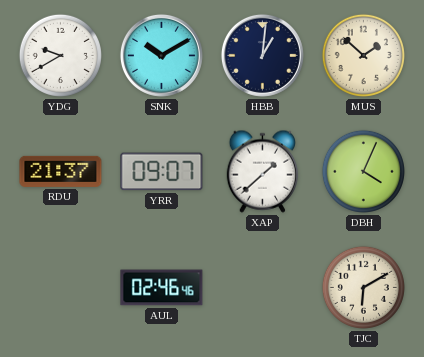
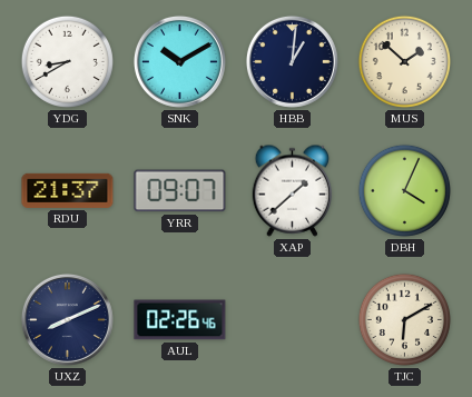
YDG: 9:40 -> 8:40
UXZ: none -> 8:11
AUL: 02:46 -> 02:26
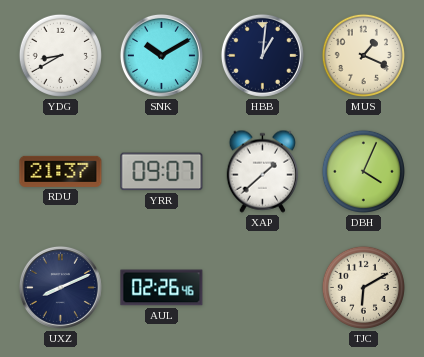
MUS: 1:52 -> 1:19
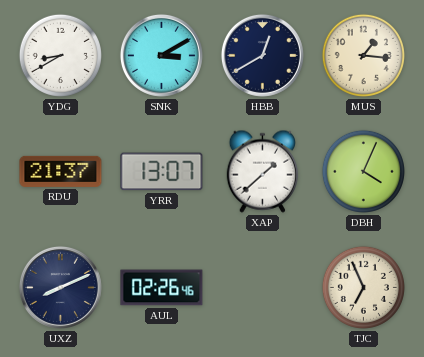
SNK: 10:10 -> 3:10
HBB: 1:01 -> 12:40
MUS: 1:19 -> 1:16
YRR: 09:07 -> 13:07
TJC: 6:10 -> 6:56
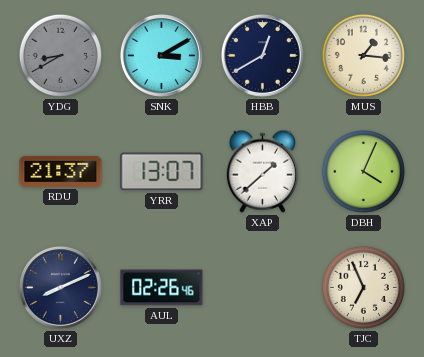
YDG dial: white -> grey
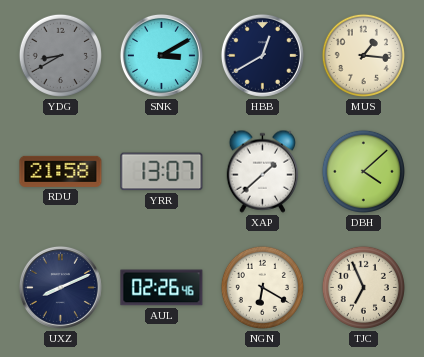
RDU: 21:37 -> 21:58
DBH: 4:04 -> 4:08
NGN: none -> 6:20
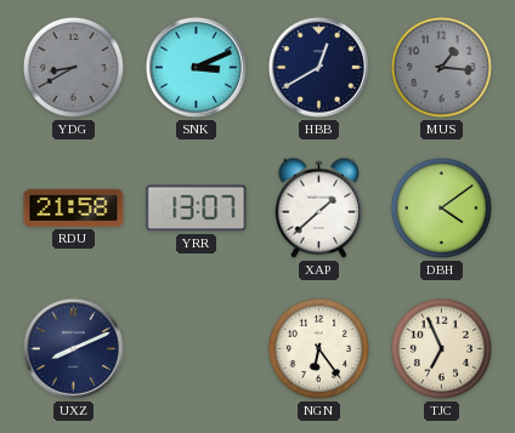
SNK: 3:10 -> 3:11
MUS dial: cream -> grey
DBH: 4:08 -> 4:09
AUL: 02:26 -> none
NGN: 6:20 -> 6:24
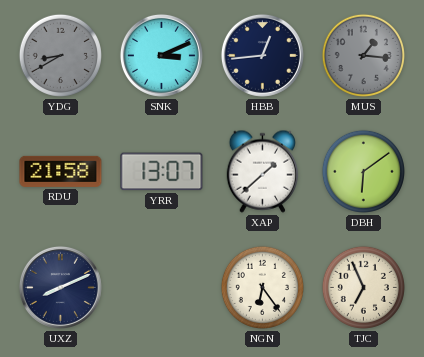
HBB: 12:40 -> 12:44
DBH: 4:09 -> 6:09
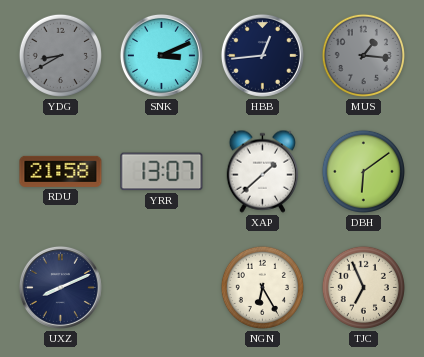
NGN: 6:24 -> 6:25
